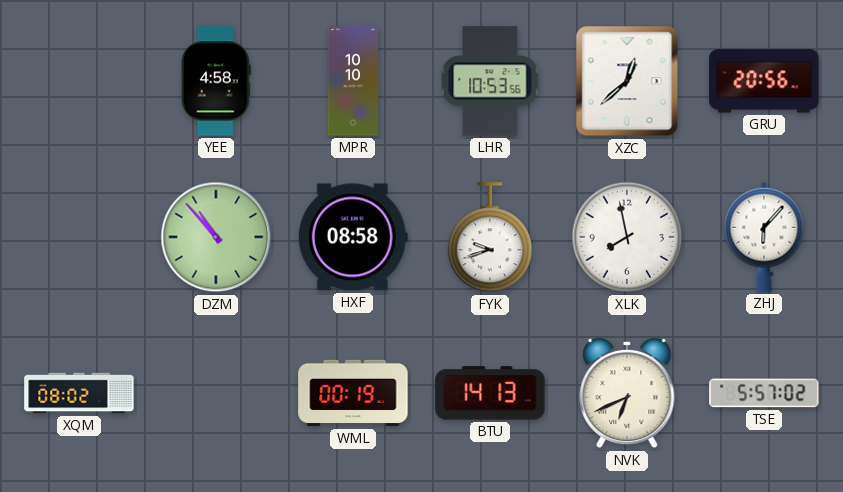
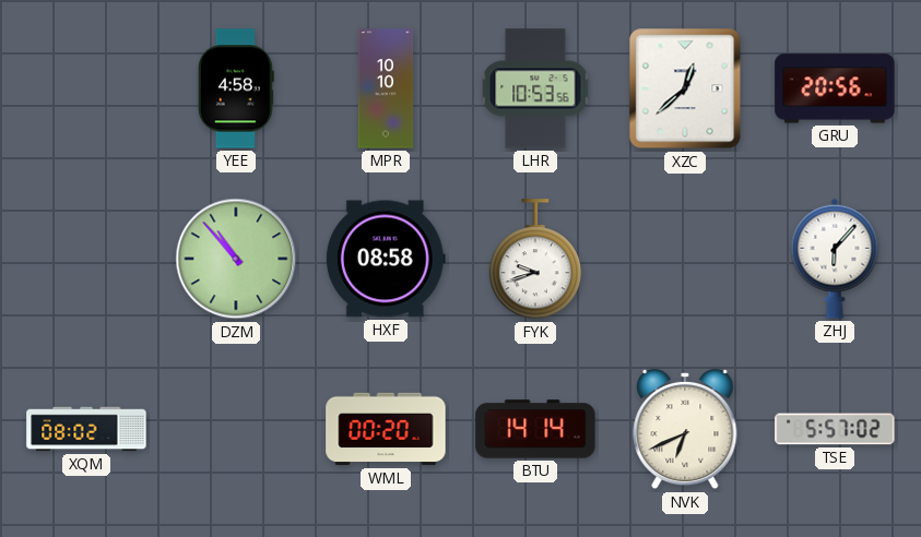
XLK: 7:58 -> none
WML: 00:19 -> 00:20
BTU: 14:13 -> 14:14
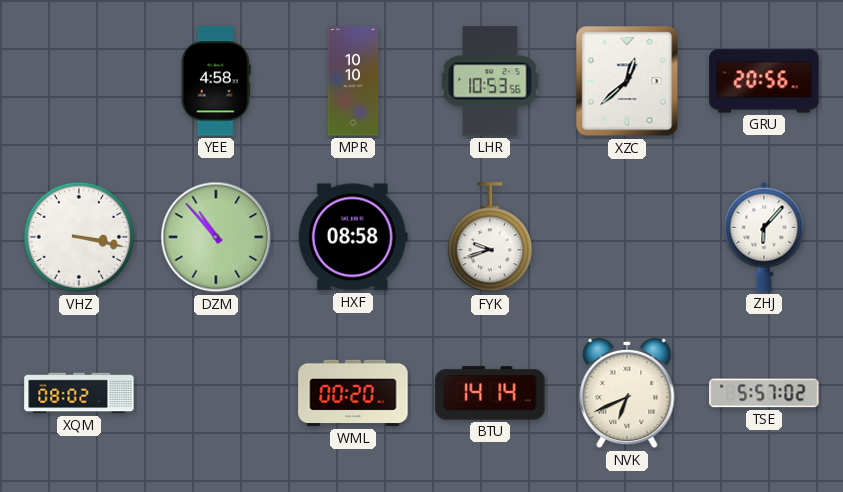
VHZ: none -> 3:17
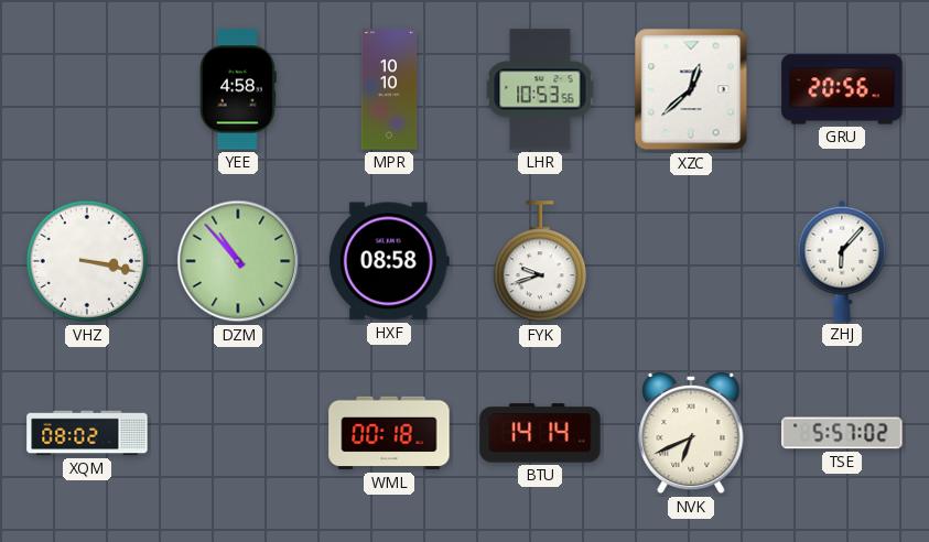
WML: 00:20 -> 00:18
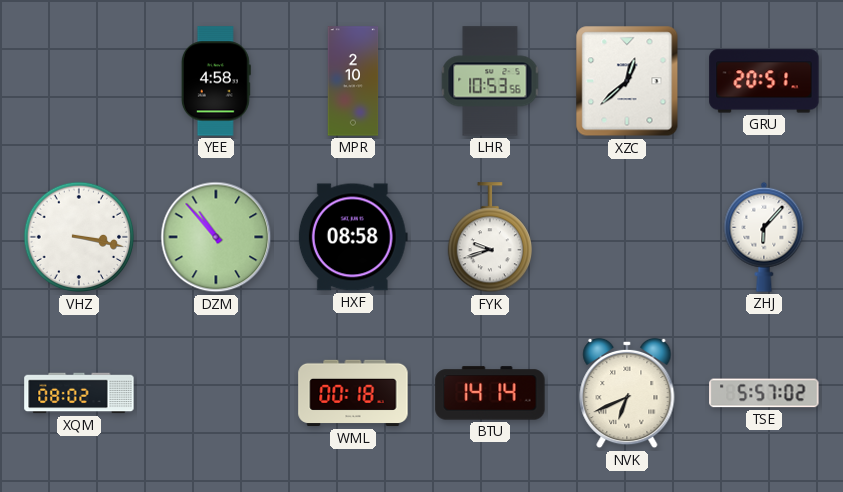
MPR: 10:10 -> 2:10
GRU: 20:56 -> 20:51
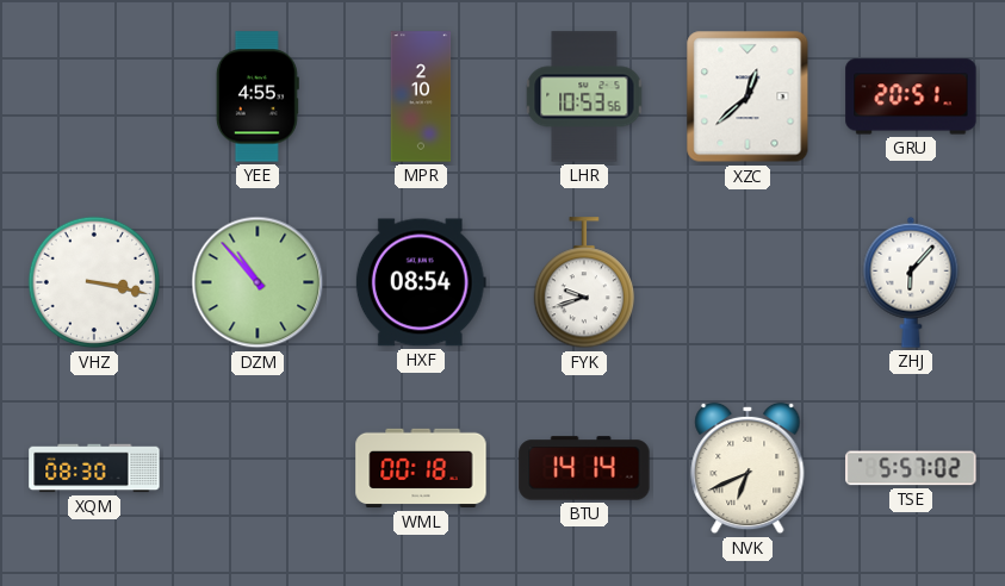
YEE: 4:58 -> 4:55
HXF: 08:58 -> 08:54
XQM: 08:02 -> 08:30
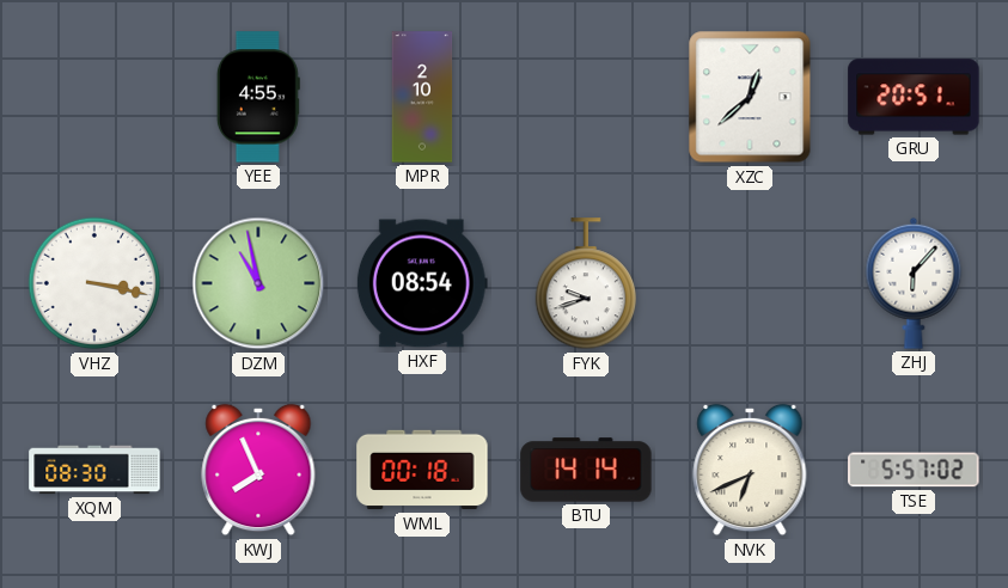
LHR: 10:53 -> none
DZM: 10:53 -> 10:58
KWJ: none -> 7:56
